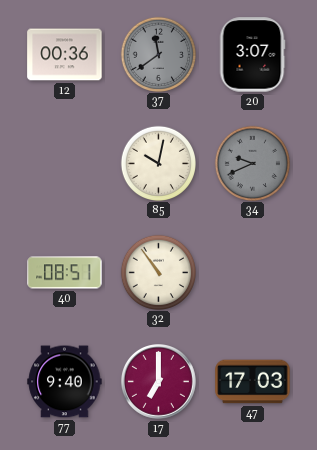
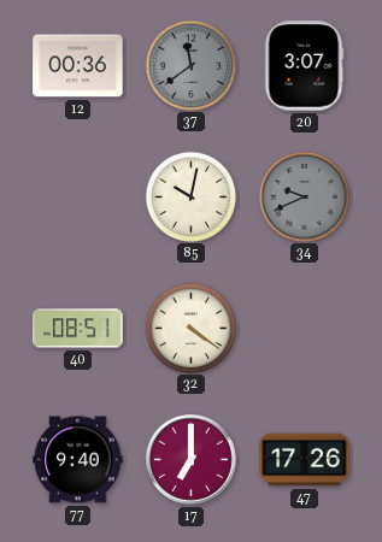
32: 10:54 -> 4:21
47: 17:03 -> 17:26
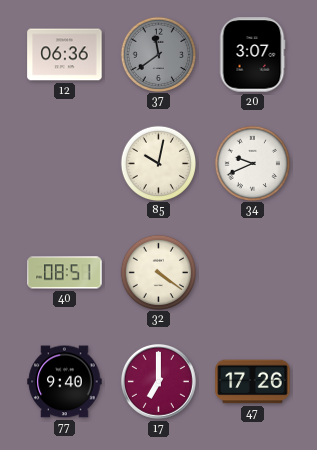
12: 00:36 -> 06:36
34 dial: grey -> white
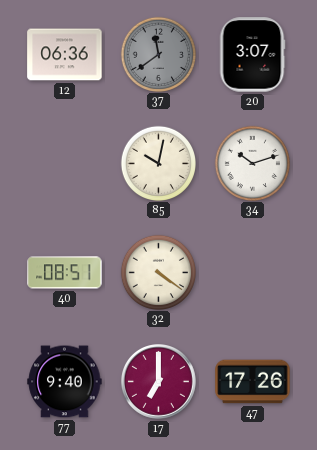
34: 9:41 -> 10:12
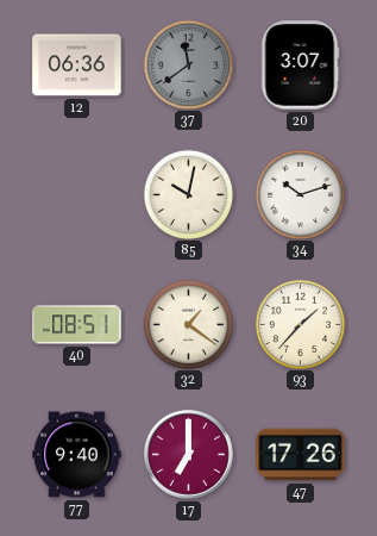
32: 4:21 -> 1:21
93: none -> 1:37
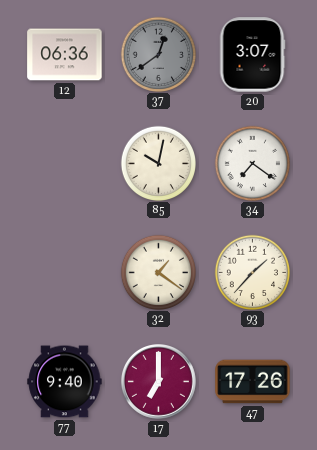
37: 11:39 -> 12:39
34: 10:12 -> 7:21
40: 08:51 -> none
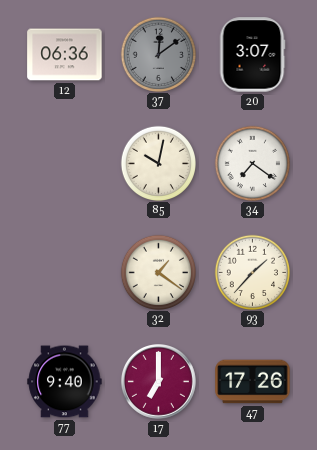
37: 12:39 -> 12:09
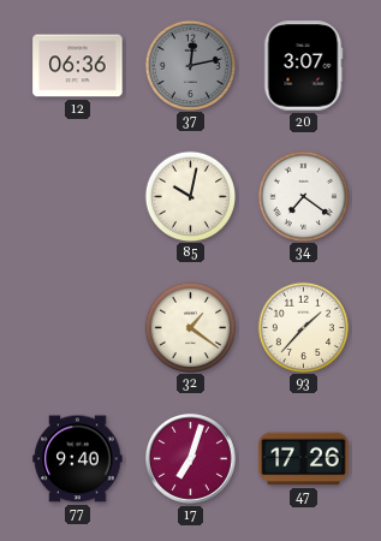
37: 12:09 -> 12:13
17: 7:00 -> 7:03
